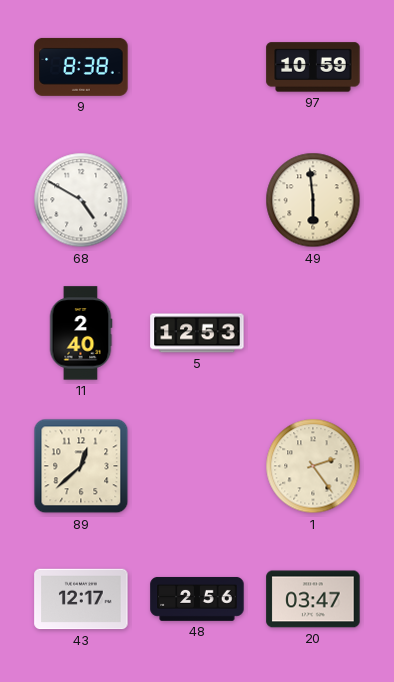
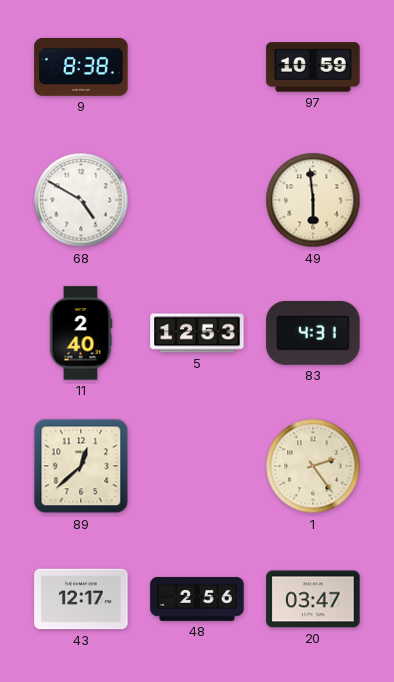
83: none -> 4:31
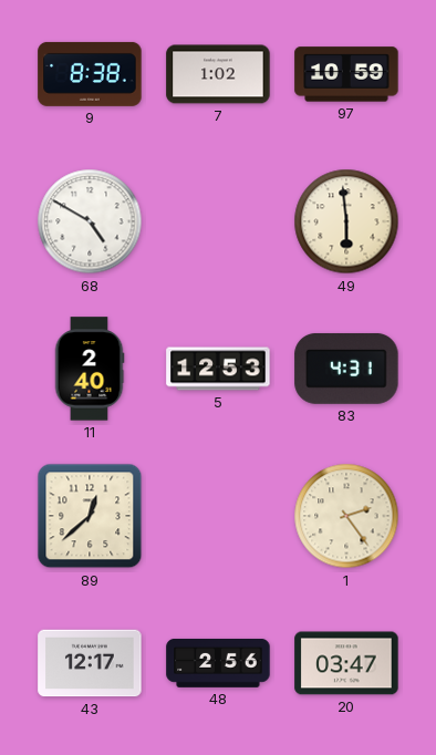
7: none -> 1:02
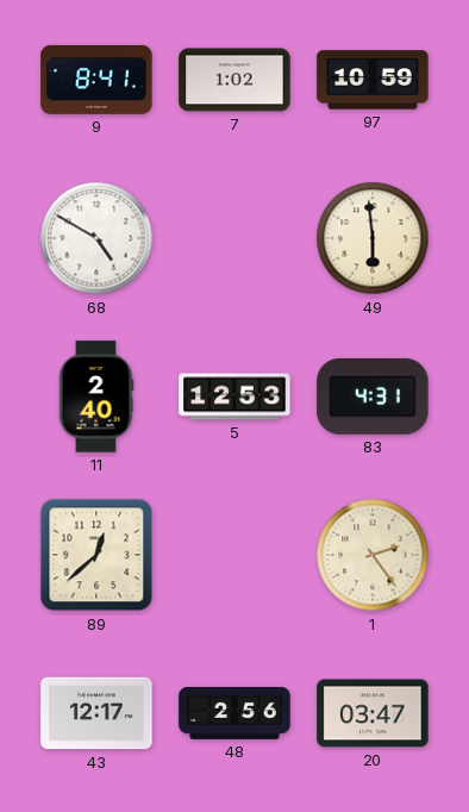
9: 8:38 -> 8:41
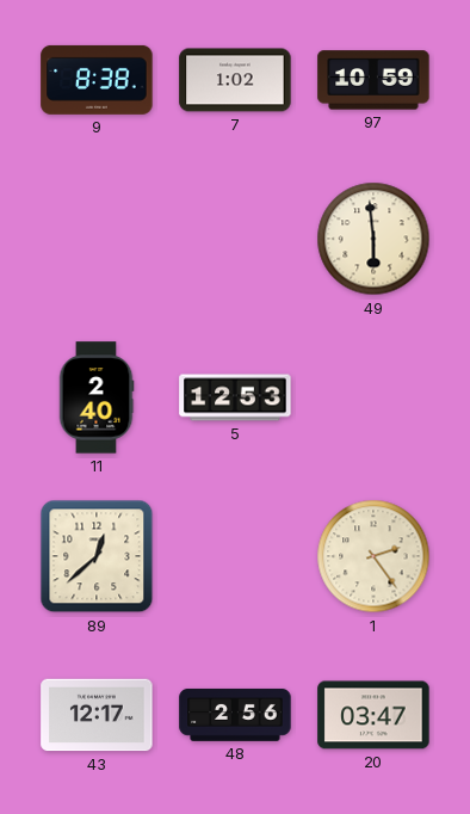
9: 8:41 -> 8:38
68: 4:50 -> none
83: 4:31 -> none
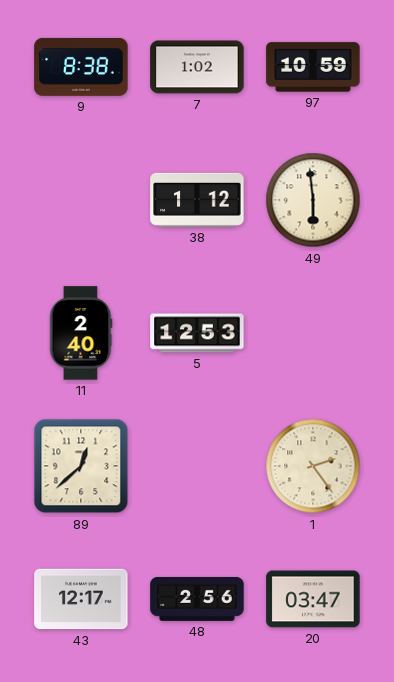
38: none -> 1:12
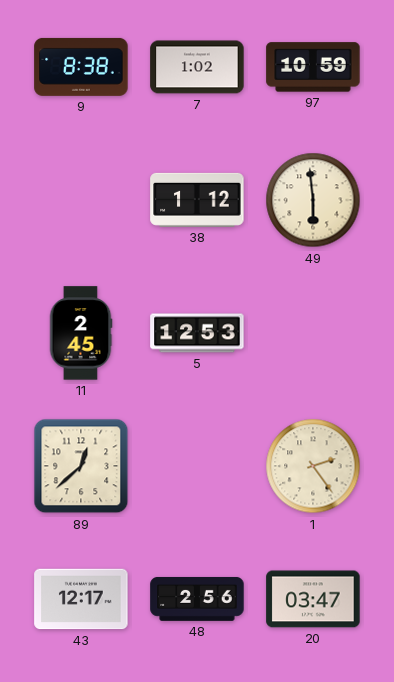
11: 2:40 -> 2:45
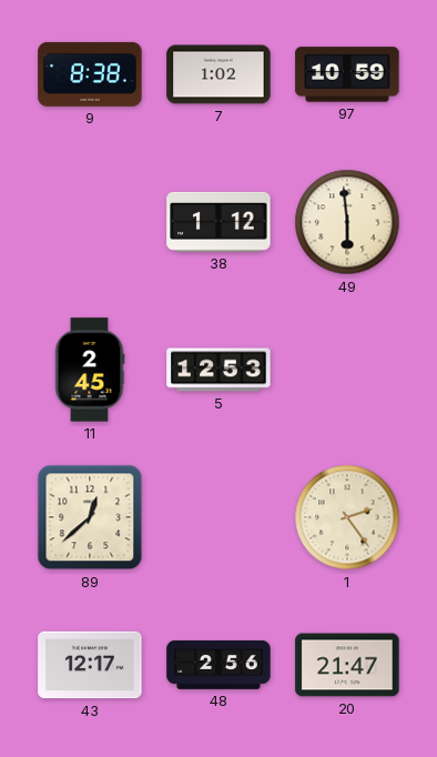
20: 03:47 -> 21:47
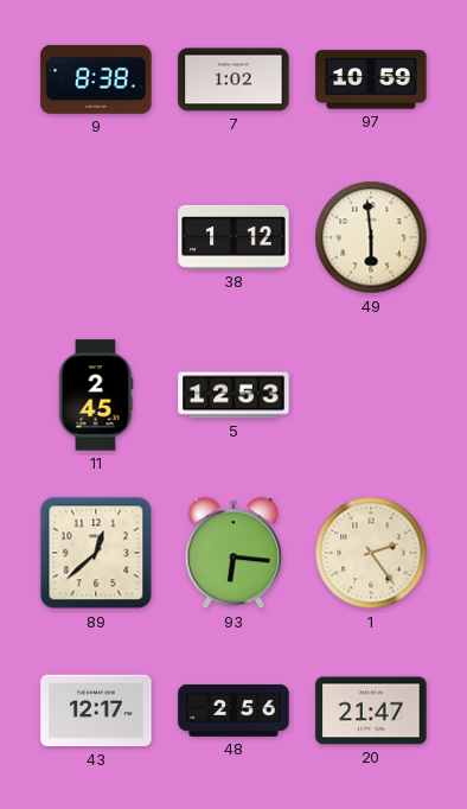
93: none -> 6:16
